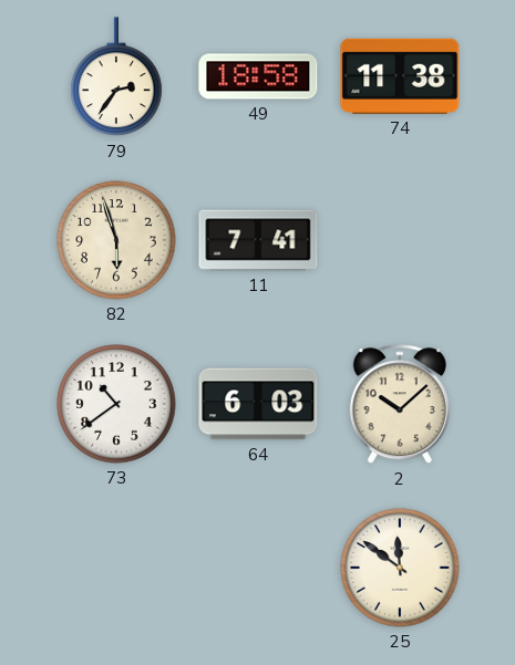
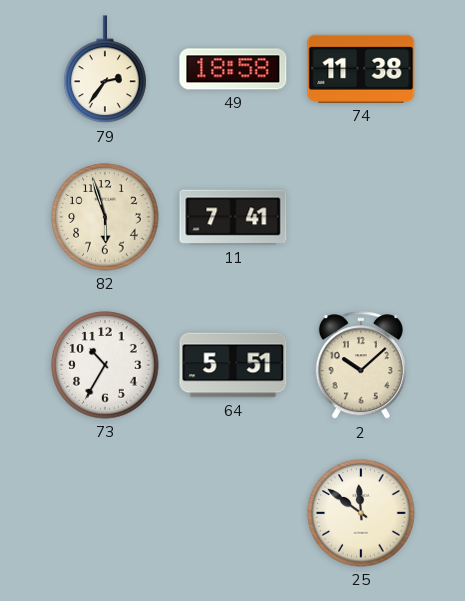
73: 10:39 -> 10:35
64: 6:03 -> 5:51
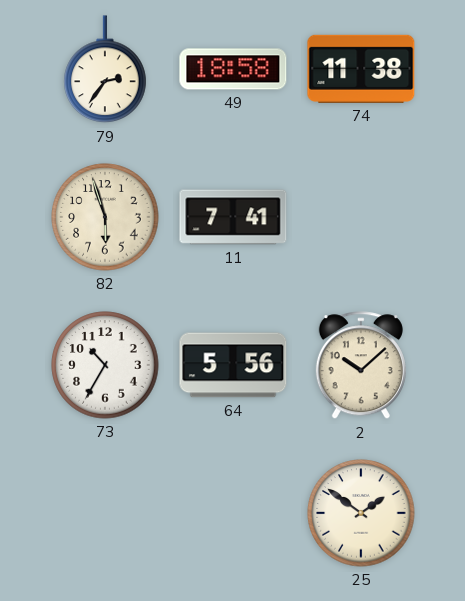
64: 5:51 -> 5:56
25: 11:51 -> 1:51
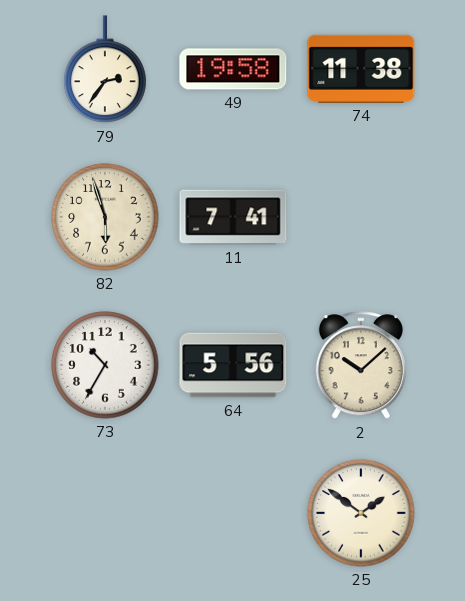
49: 18:58 -> 19:58
